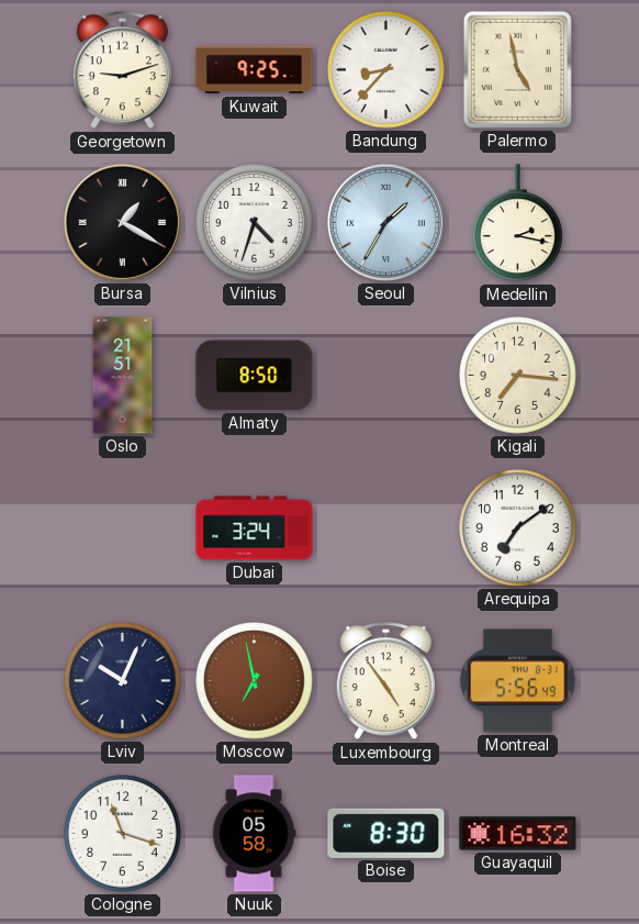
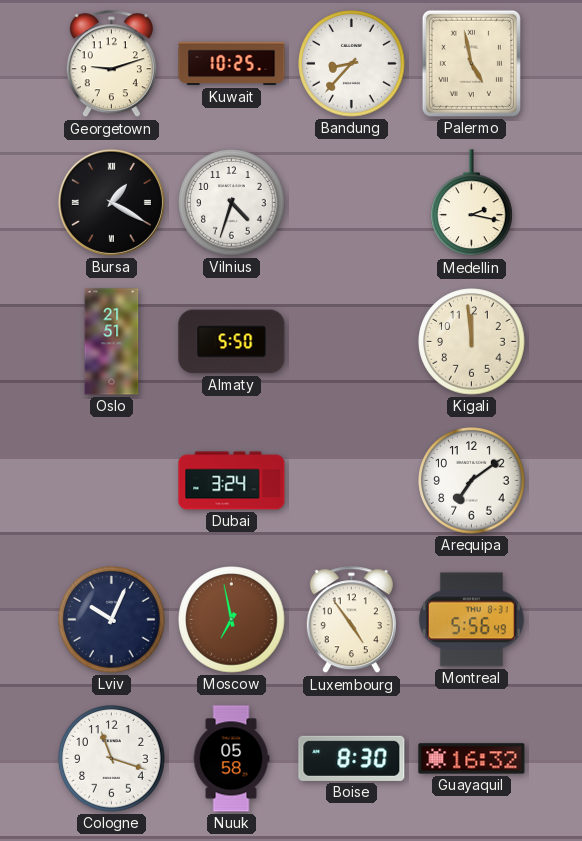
Kuwait: 9:25 -> 10:25
Seoul: 1:35 -> none
Almaty: 8:50 -> 5:50
Kigali: 7:16 -> 11:59
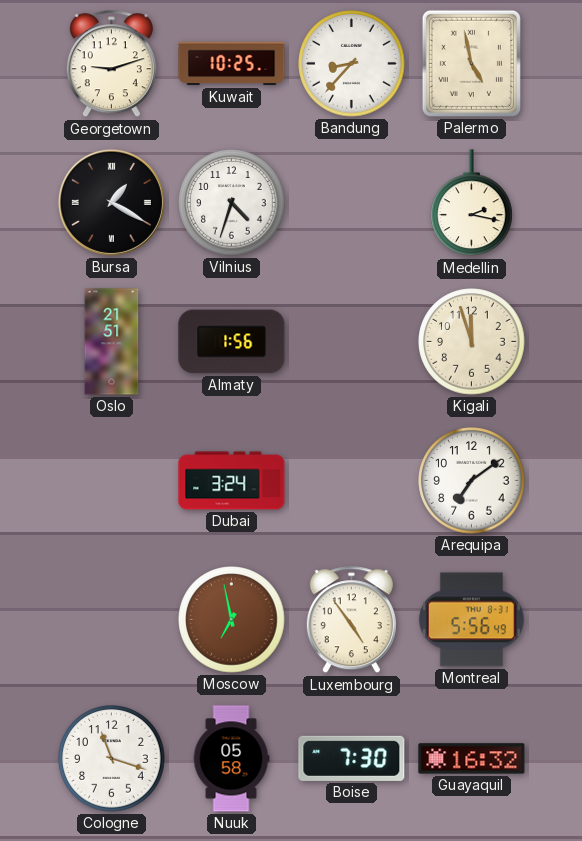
Almaty: 5:50 -> 1:56
Kigali: 11:59 -> 11:57
Lviv: 10:04 -> none
Boise: 8:30 -> 7:30
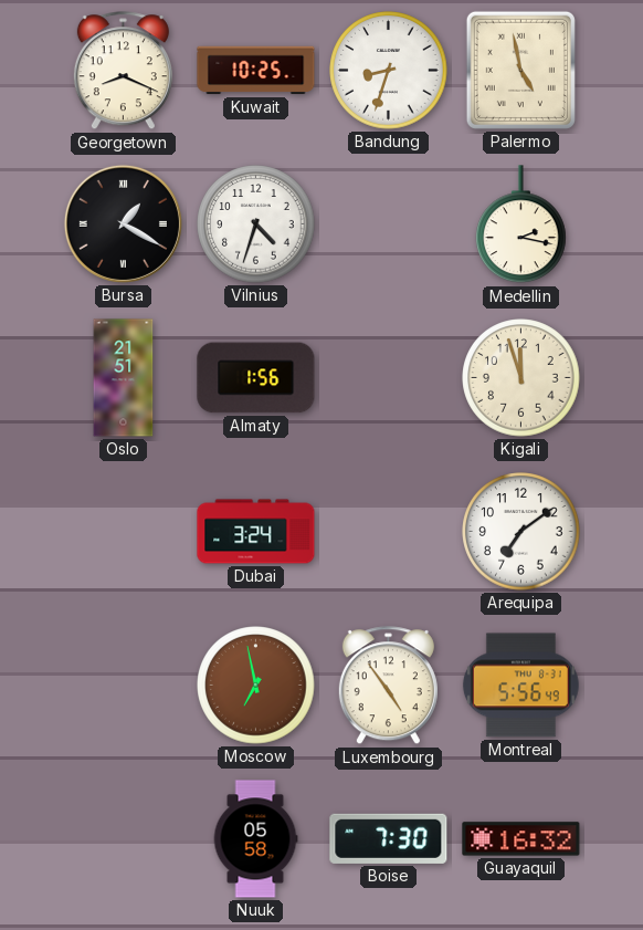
Georgetown: 9:12 -> 8:19
Bandung: 8:37 -> 8:33
Cologne: 11:18 -> none
